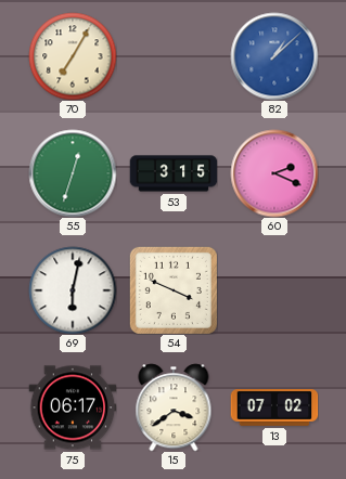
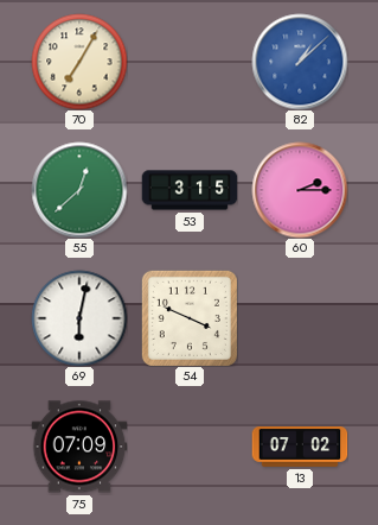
55: 12:33 -> 12:38
60: 2:19 -> 2:15
75: 06:17 -> 07:09
15: 3:39 -> none
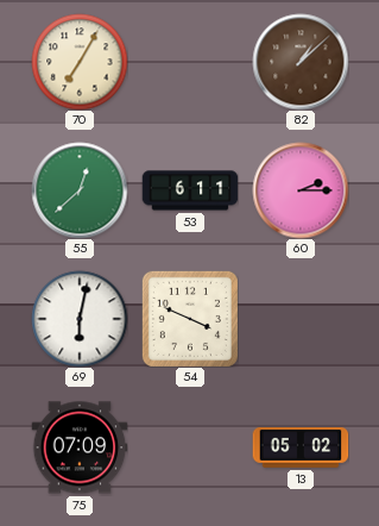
82 dial: blue -> brown
53: 3:15 -> 6:11
13: 07:02 -> 05:02
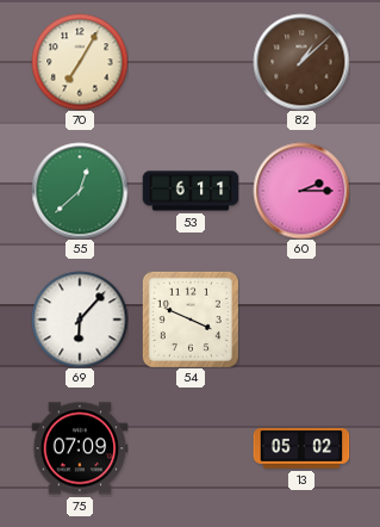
69: 6:02 -> 6:07
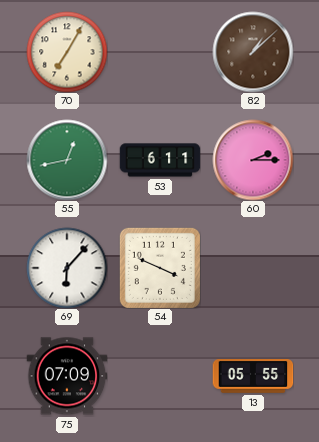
55: 12:38 -> 12:43
13: 05:02 -> 05:55
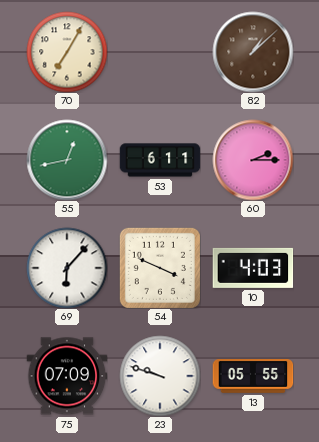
10: none -> 4:03
23: none -> 9:48
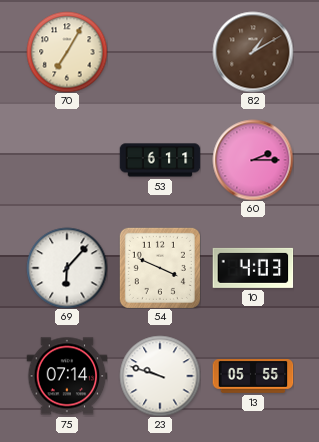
82: 1:08 -> 1:10
55: 12:43 -> none
75: 07:09 -> 07:14
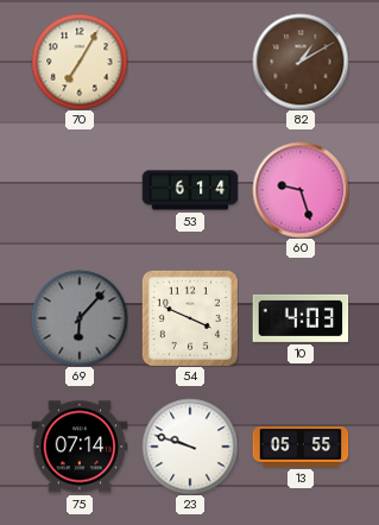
53: 6:11 -> 6:14
60: 2:15 -> 9:27
69 dial: white -> grey
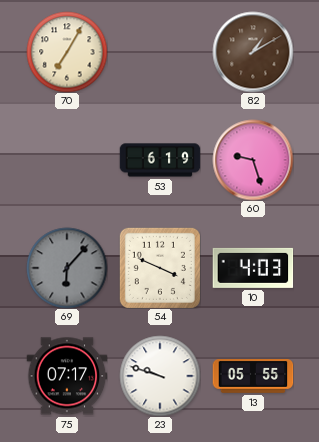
53: 6:14 -> 6:19
75: 07:14 -> 07:17
